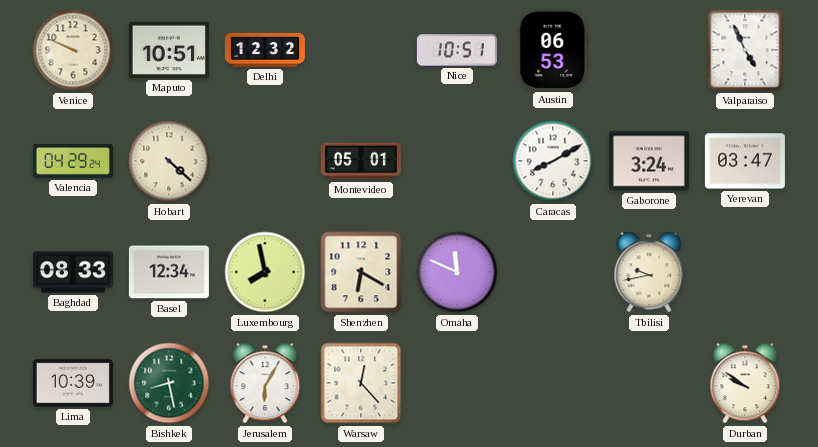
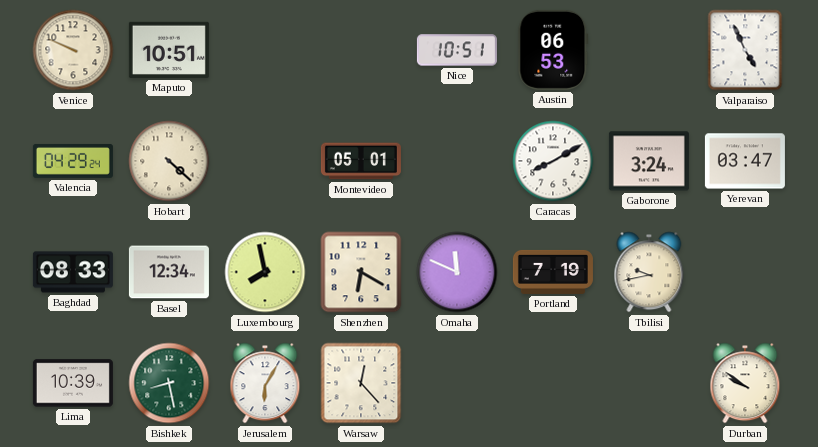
Delhi: 12:32 -> none
Portland: none -> 7:19
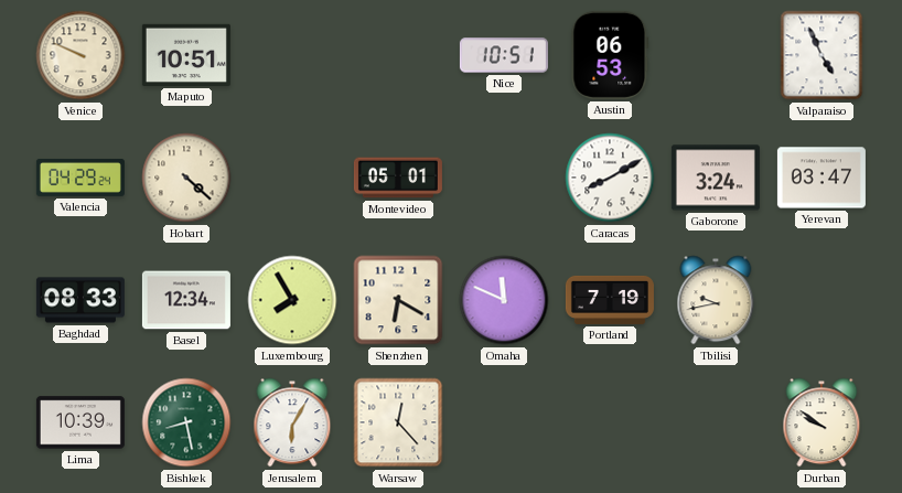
Luxembourg: 7:58 -> 7:55
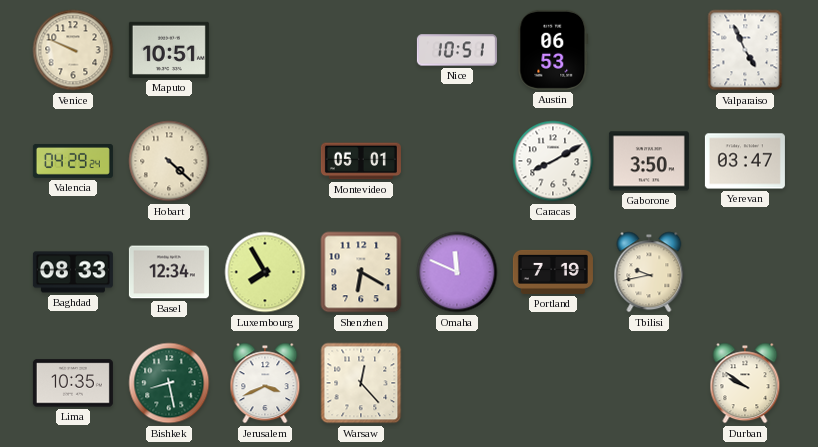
Gaborone: 3:24 -> 3:50
Lima: 10:39 -> 10:35
Jerusalem: 6:05 -> 3:41
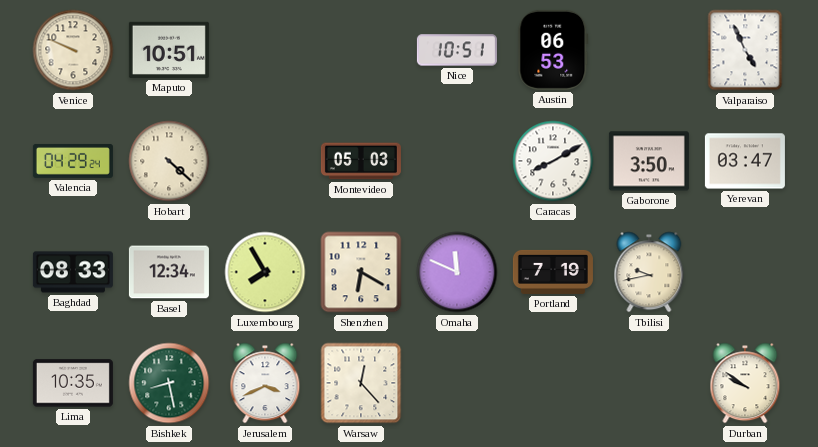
Montevideo: 05:01 -> 05:03
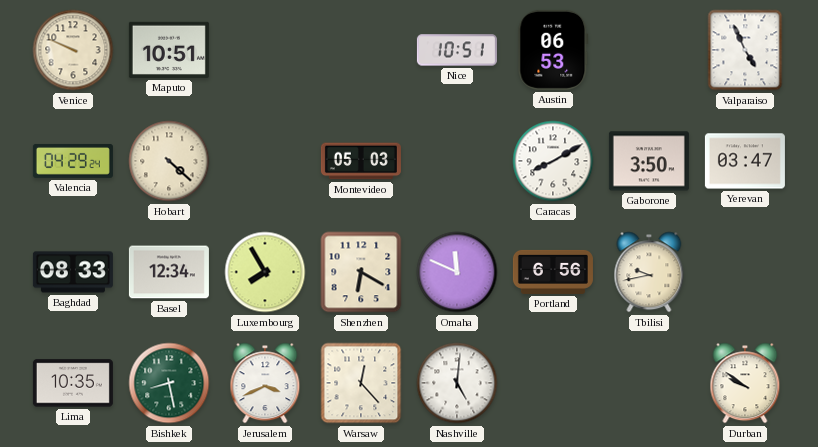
Portland: 7:19 -> 6:56
Nashville: none -> 5:01
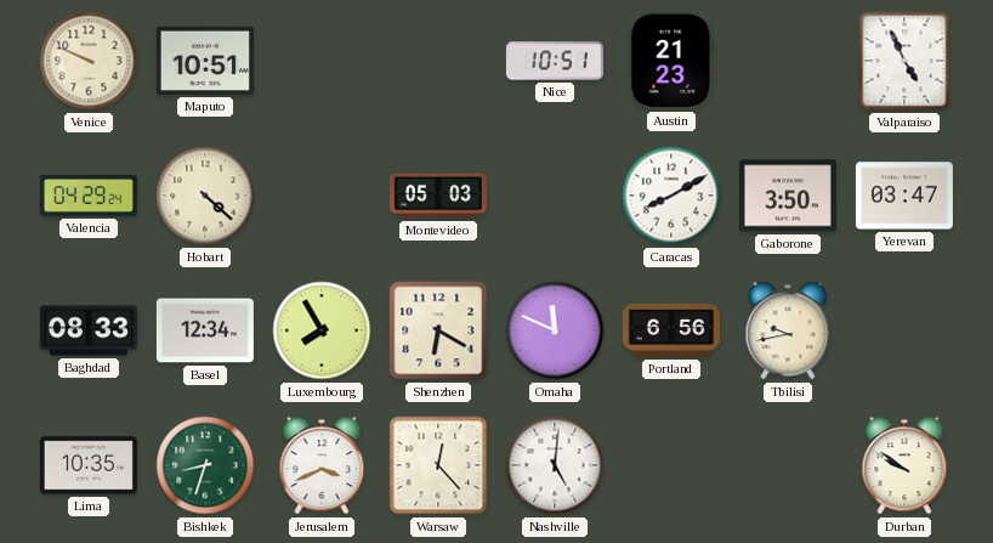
Austin: 06:53 -> 21:23
Bishkek: 8:28 -> 8:33
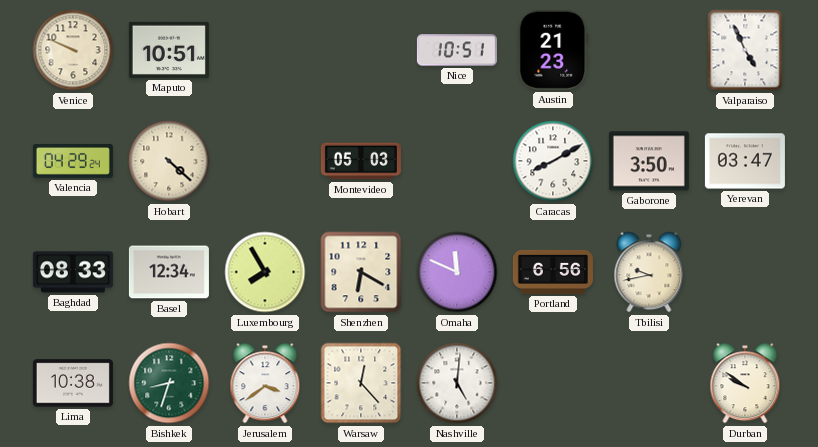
Lima: 10:35 -> 10:38
Jerusalem: 3:41 -> 3:39
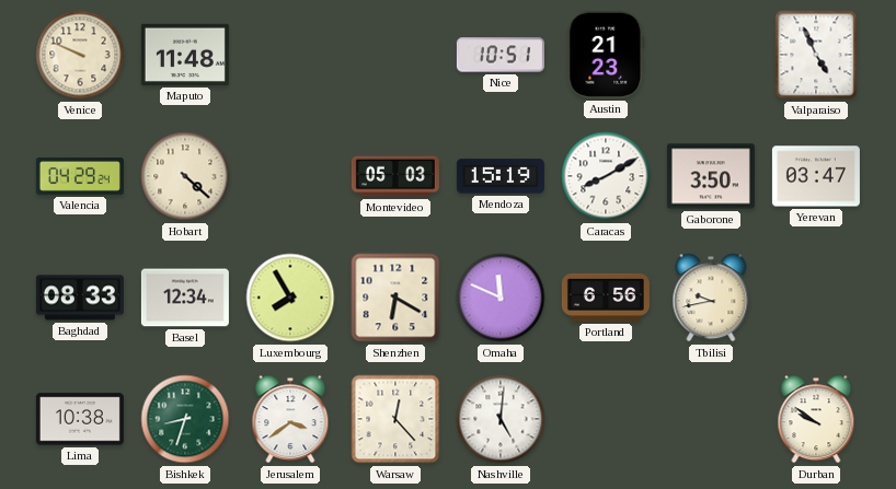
Maputo: 10:51 -> 11:48
Mendoza: none -> 15:19
